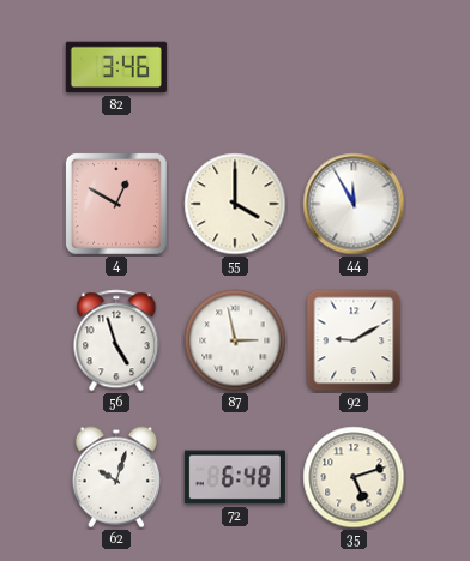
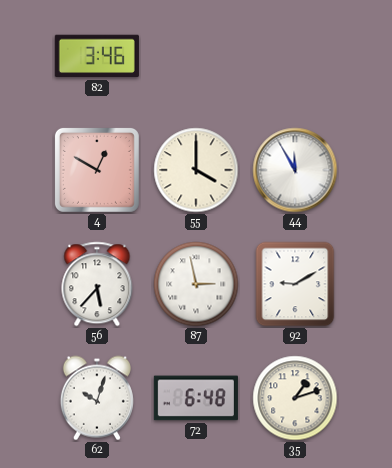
56: 4:57 -> 5:37
35: 5:12 -> 1:12
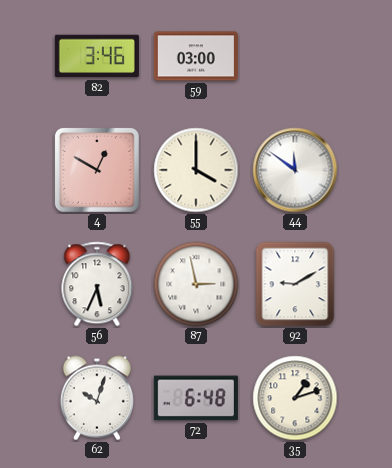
59: none -> 03:00
44: 11:55 -> 11:51
56: 5:37 -> 5:34
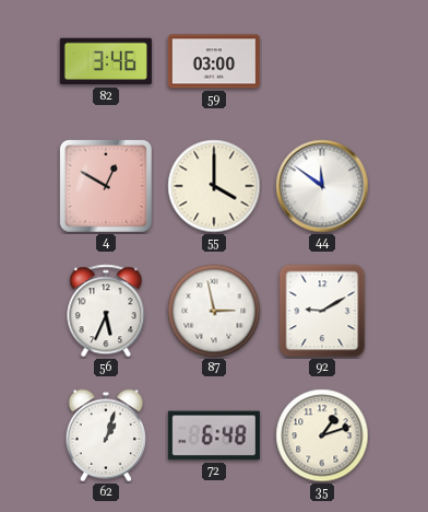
62: 10:03 -> 1:03
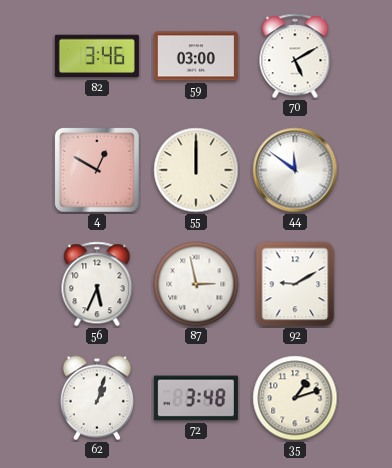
70: none -> 5:10
55: 4:00 -> 12:00
72: 6:48 -> 3:48
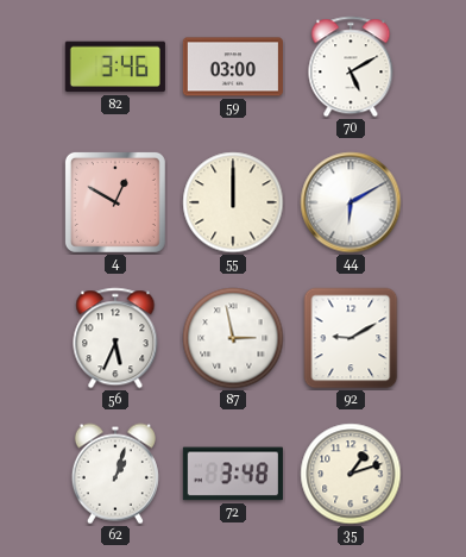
44: 11:51 -> 6:10
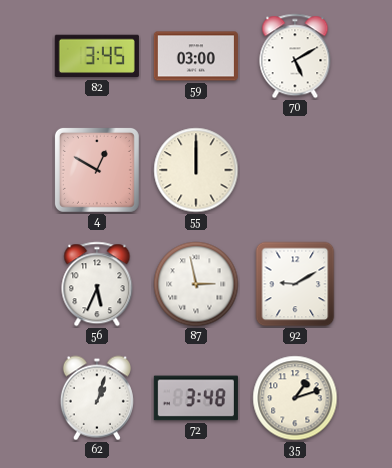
82: 3:46 -> 3:45
44: 6:10 -> none
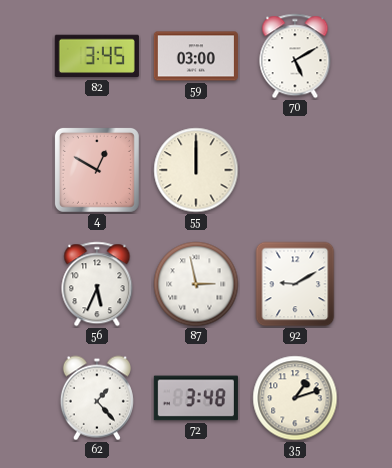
62: 1:03 -> 1:23
